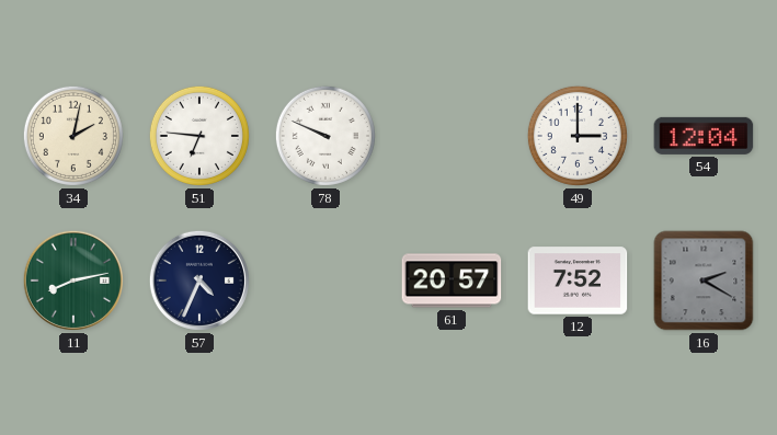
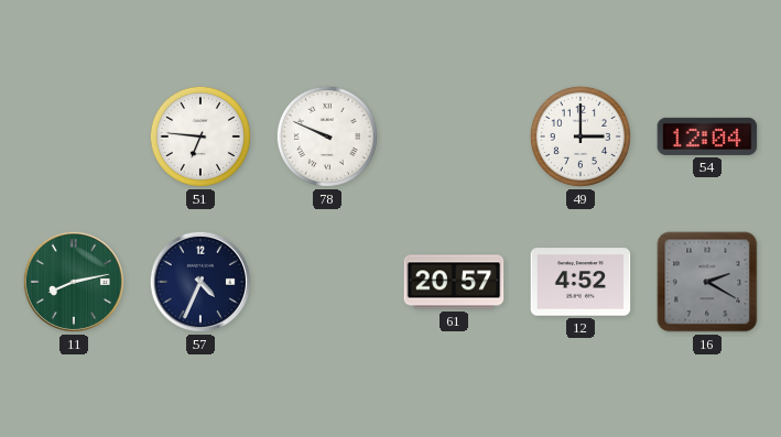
34: 2:02 -> none
12: 7:52 -> 4:52
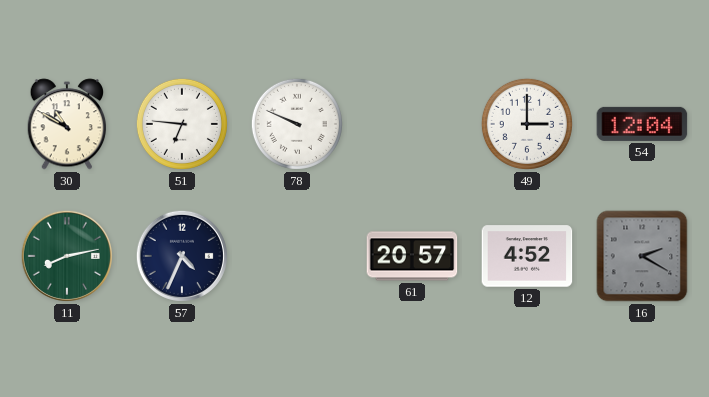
30: none -> 10:50
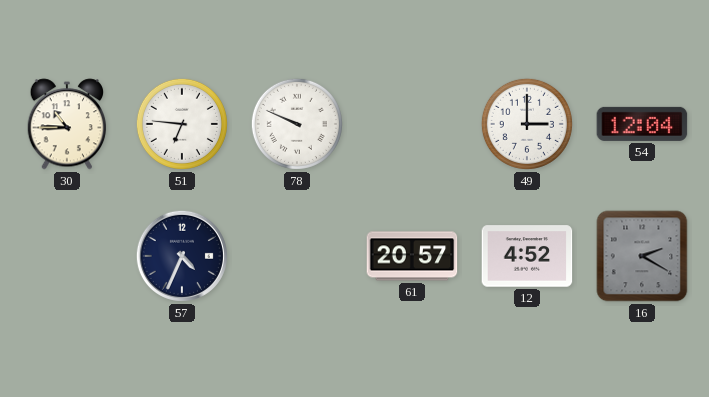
30: 10:50 -> 10:45
11: 8:13 -> none
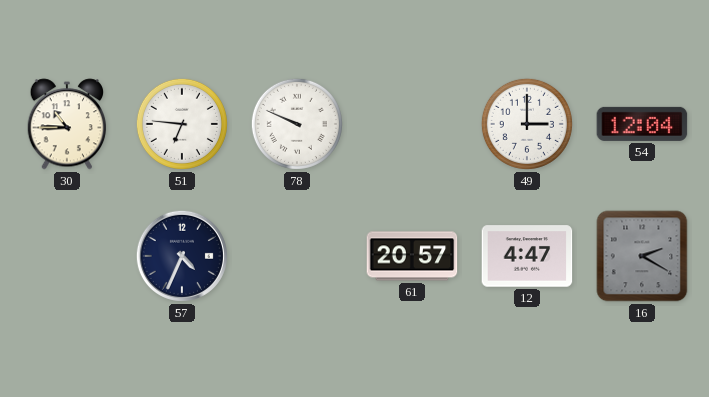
12: 4:52 -> 4:47
